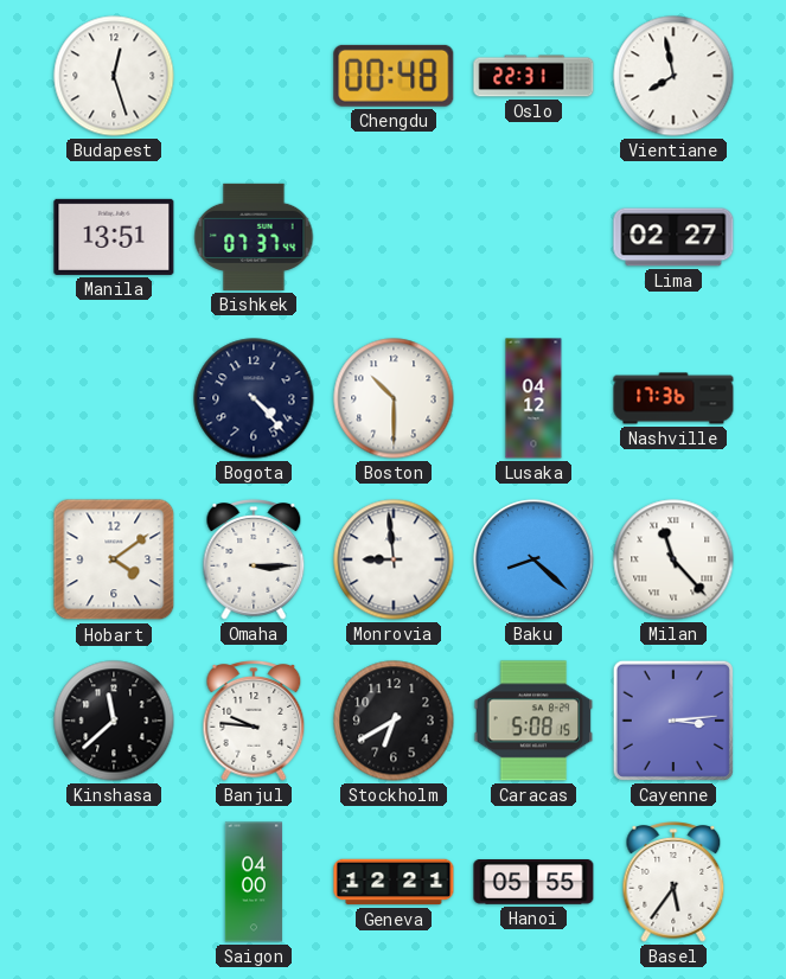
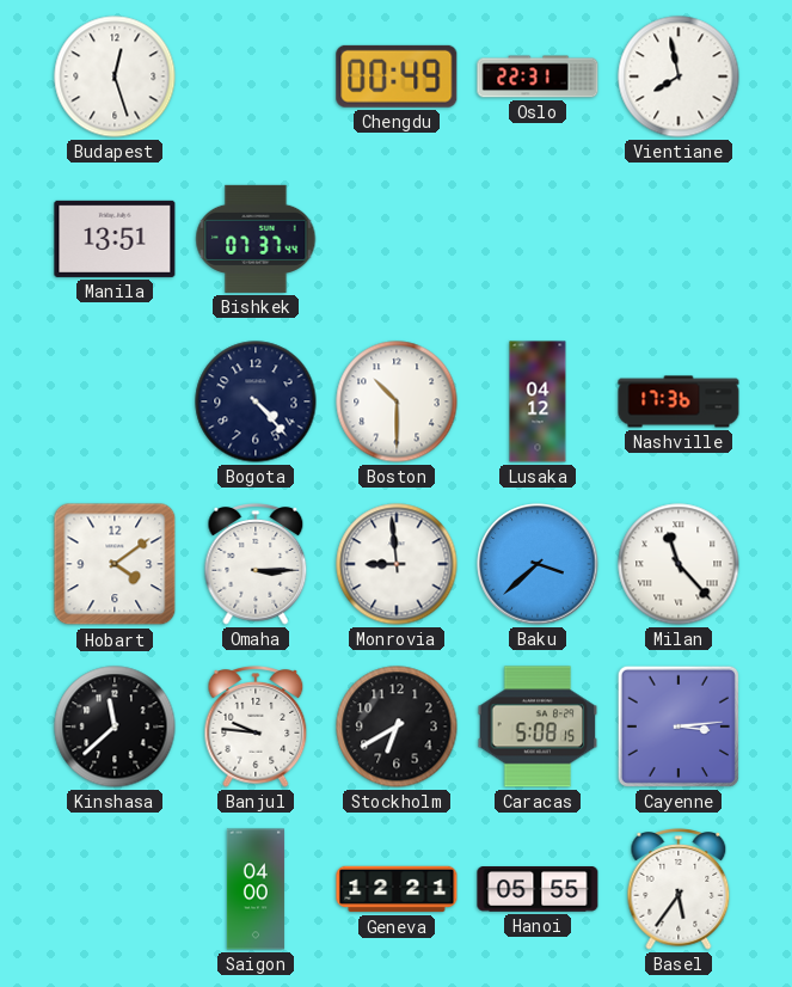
Chengdu: 00:48 -> 00:49
Lima: 02:27 -> none
Baku: 8:22 -> 3:38
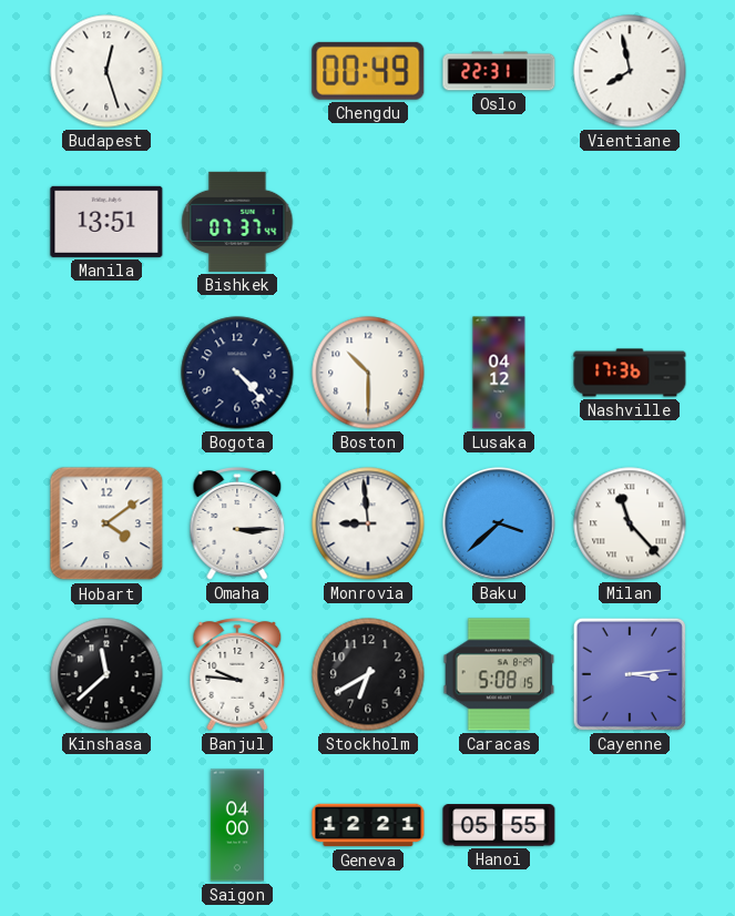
Basel: 5:36 -> none
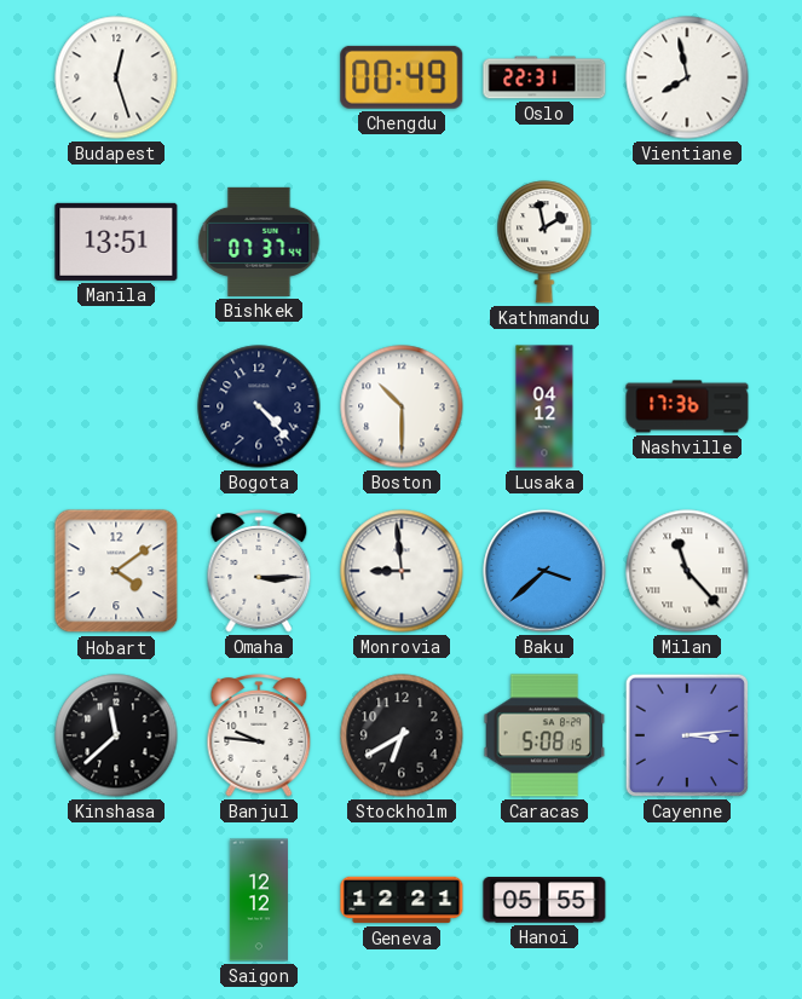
Kathmandu: none -> 1:58
Saigon: 04:00 -> 12:12
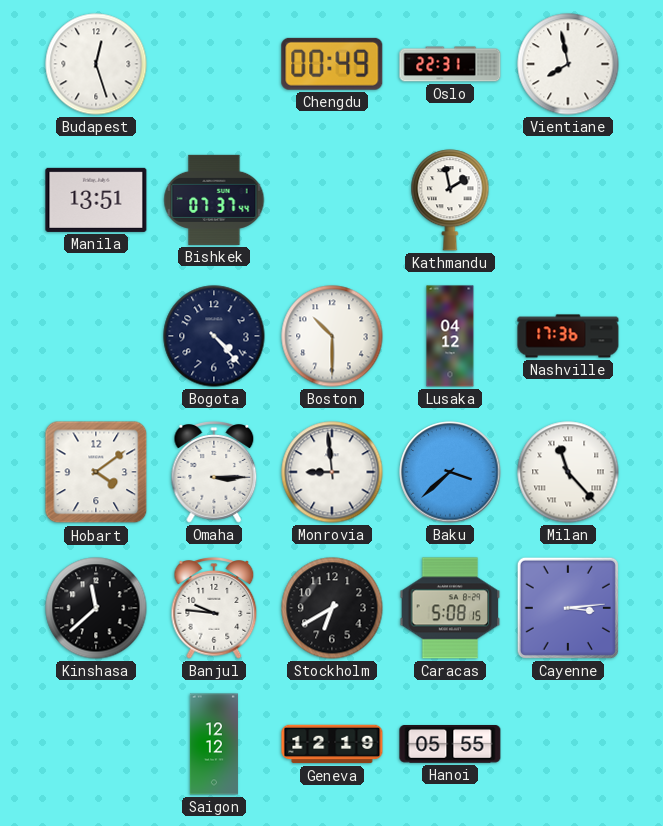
Geneva: 12:21 -> 12:19
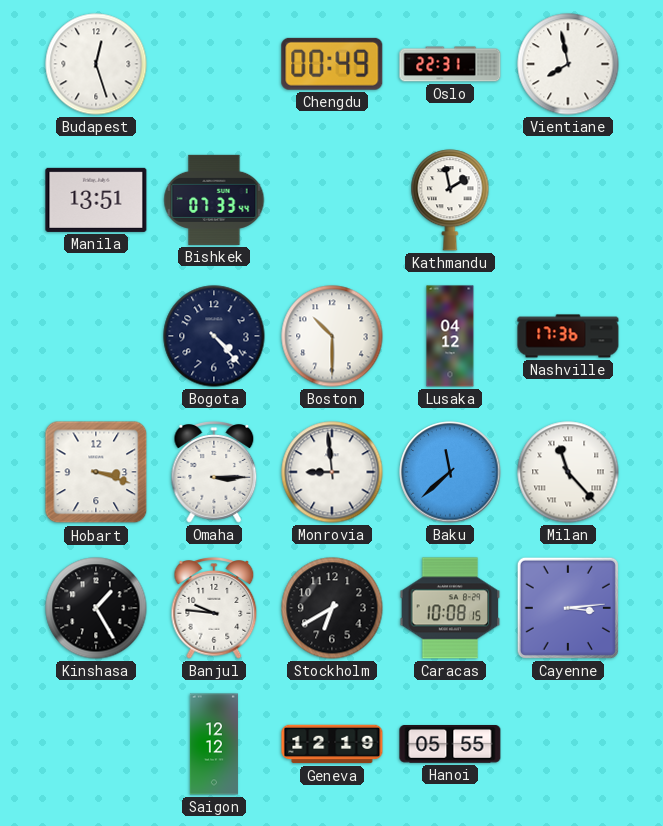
Bishkek: 07:37 -> 07:33
Hobart: 4:09 -> 3:18
Baku: 3:38 -> 11:38
Kinshasa: 11:38 -> 1:25
Caracas: 5:08 -> 10:08
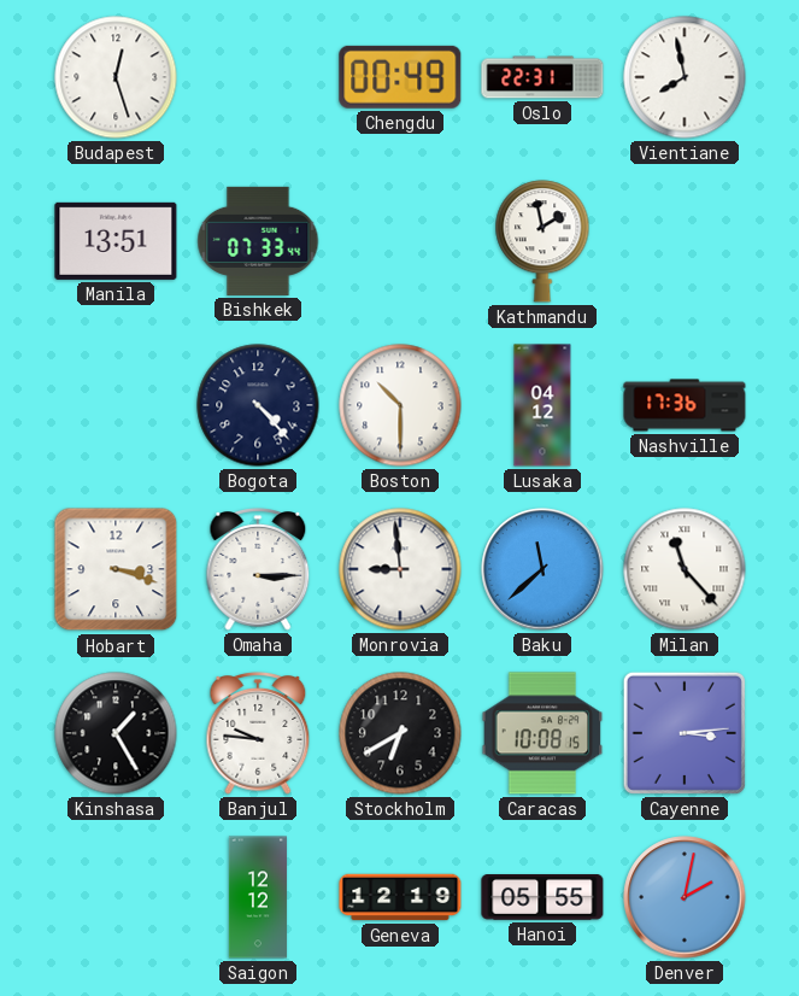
Denver: none -> 2:02
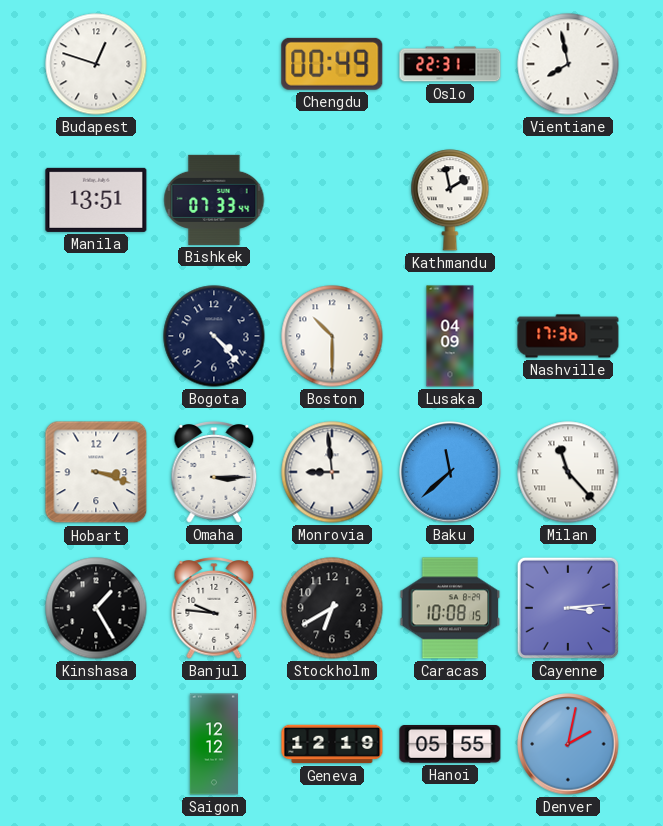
Budapest: 12:27 -> 12:48
Lusaka: 04:12 -> 04:09
